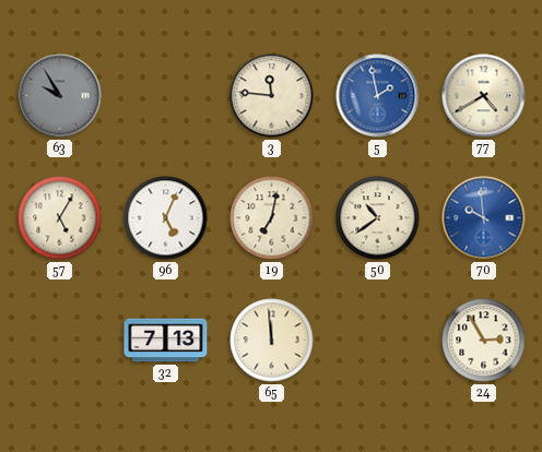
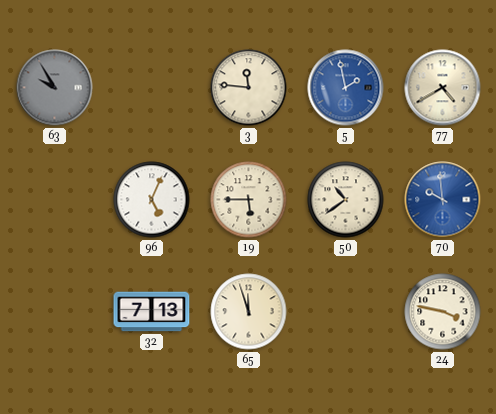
57: 5:05 -> none
19: 7:02 -> 5:45
65: 11:59 -> 11:57
24: 2:55 -> 3:47
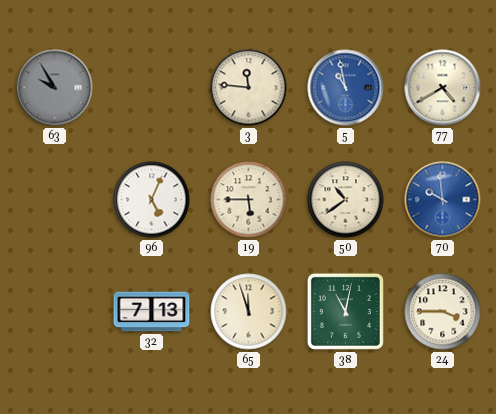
5: 1:58 -> 10:58
38: none -> 11:02
24: 3:47 -> 3:45
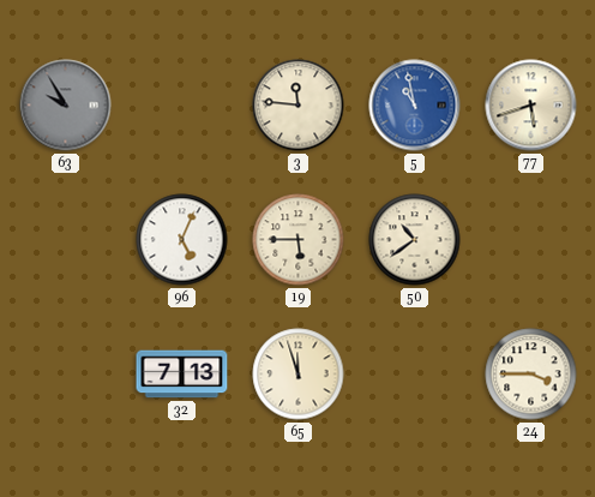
77: 4:40 -> 5:42
70: 9:59 -> none
38: 11:02 -> none
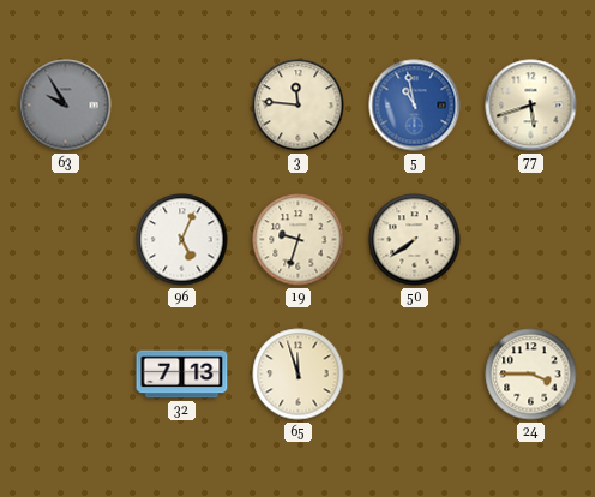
19: 5:45 -> 9:33
50: 10:39 -> 7:39
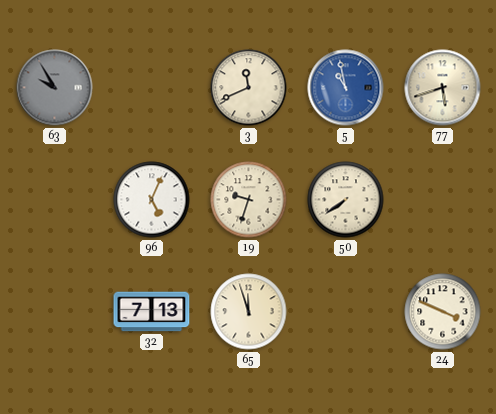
3: 11:46 -> 11:41
24: 3:45 -> 3:49
